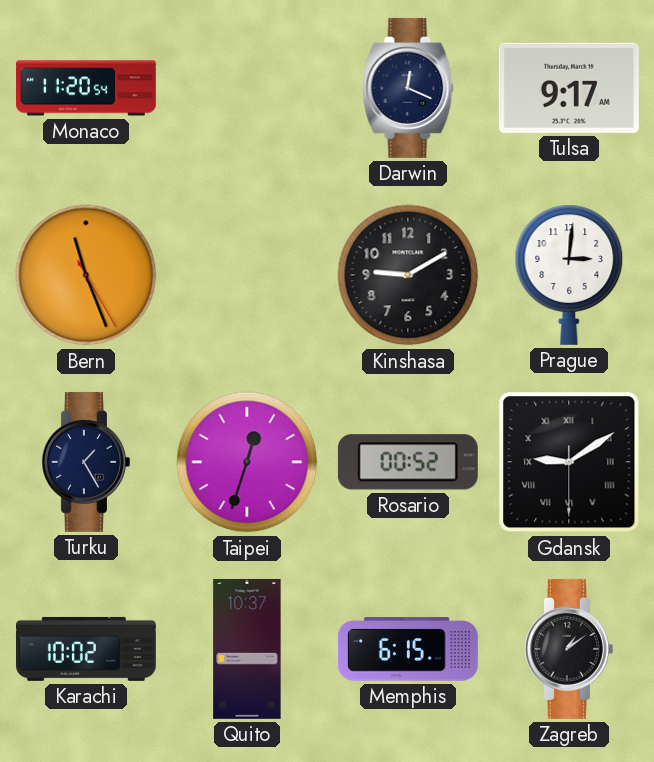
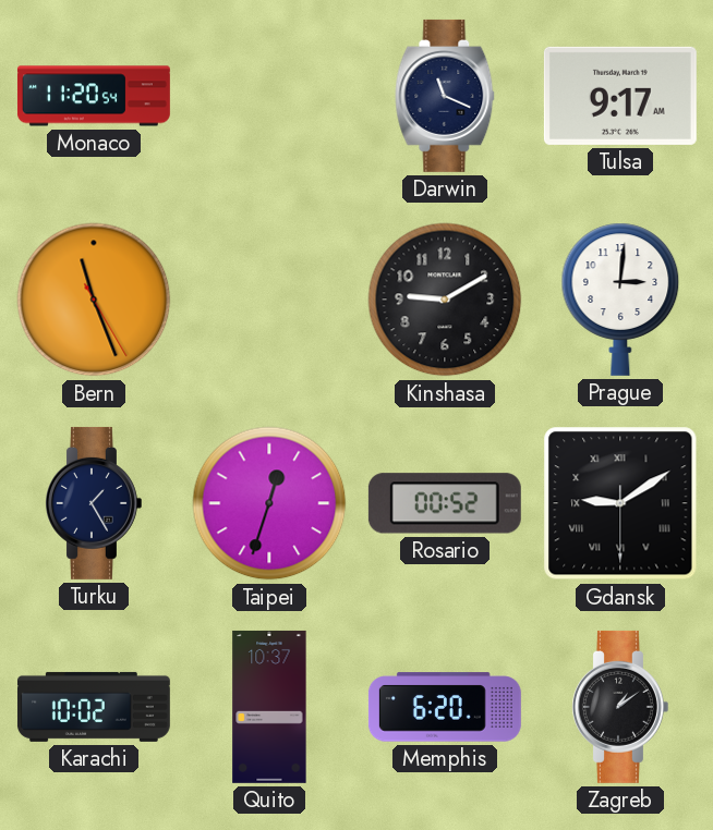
Darwin: 12:19 -> 11:19
Memphis: 6:15 -> 6:20
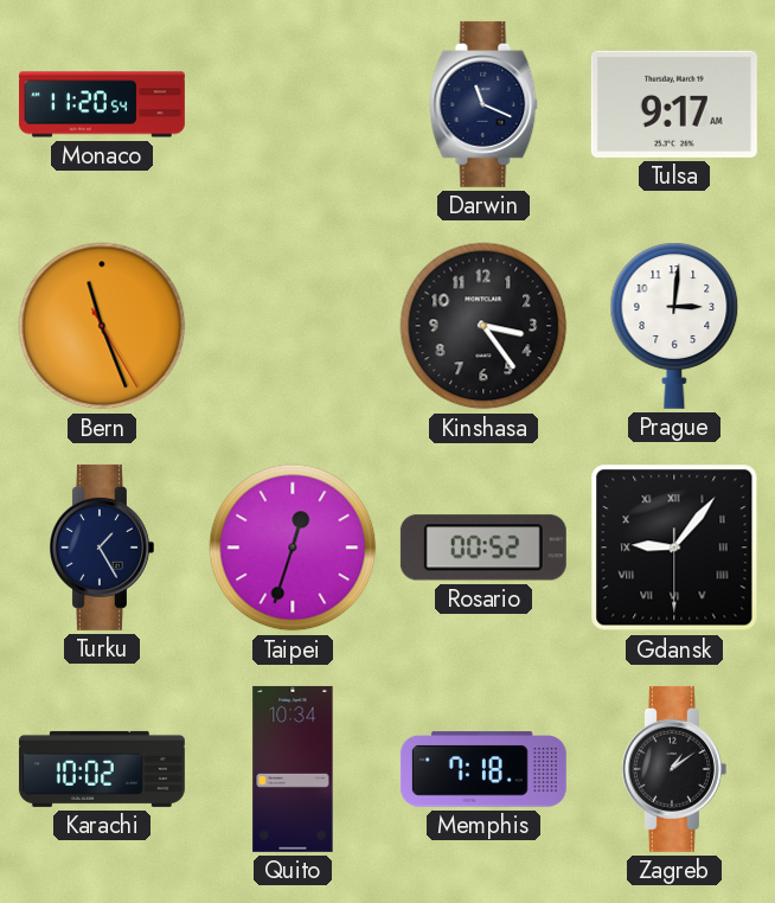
Kinshasa: 9:10 -> 3:24
Gdansk: 9:09 -> 9:06
Quito: 10:37 -> 10:34
Memphis: 6:20 -> 7:18
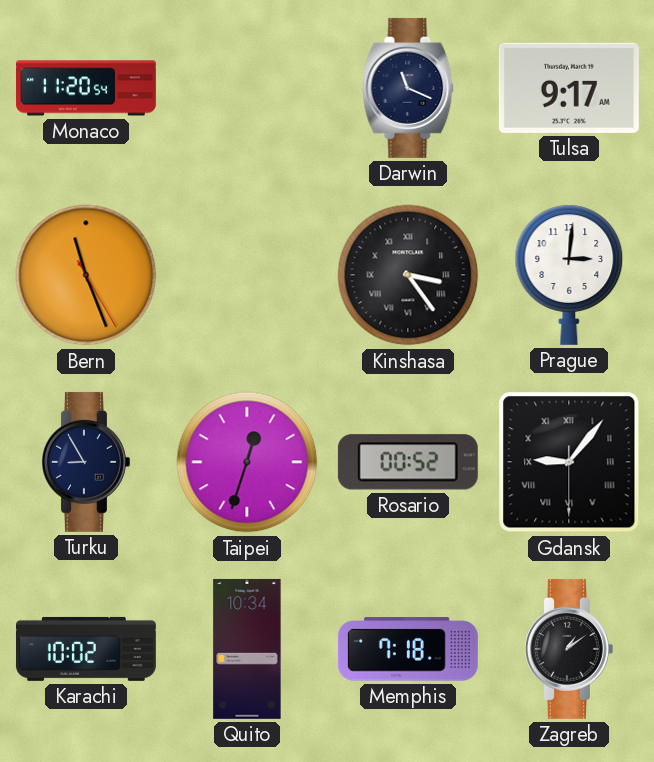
Kinshasa numerals: Arabic -> Roman
Turku: 1:25 -> 8:55
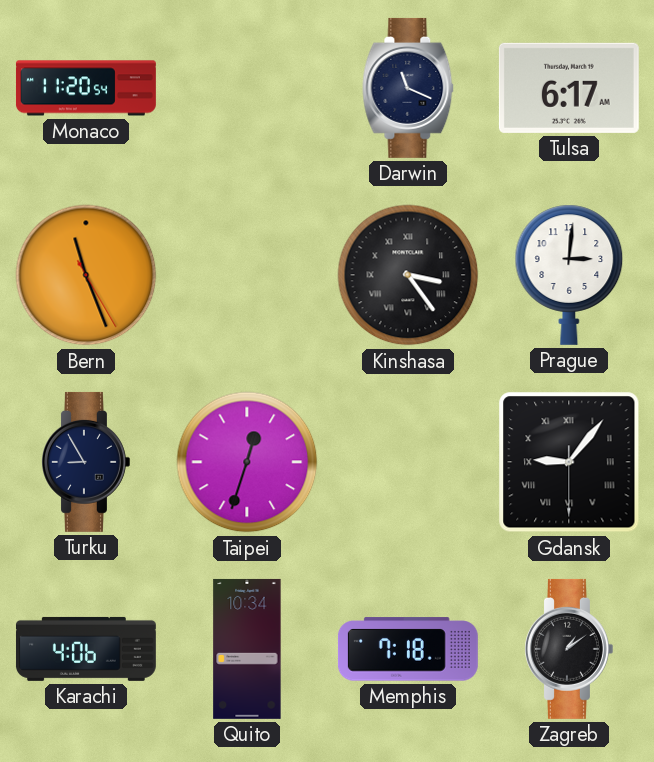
Tulsa: 9:17 -> 6:17
Rosario: 00:52 -> none
Karachi: 10:02 -> 4:06
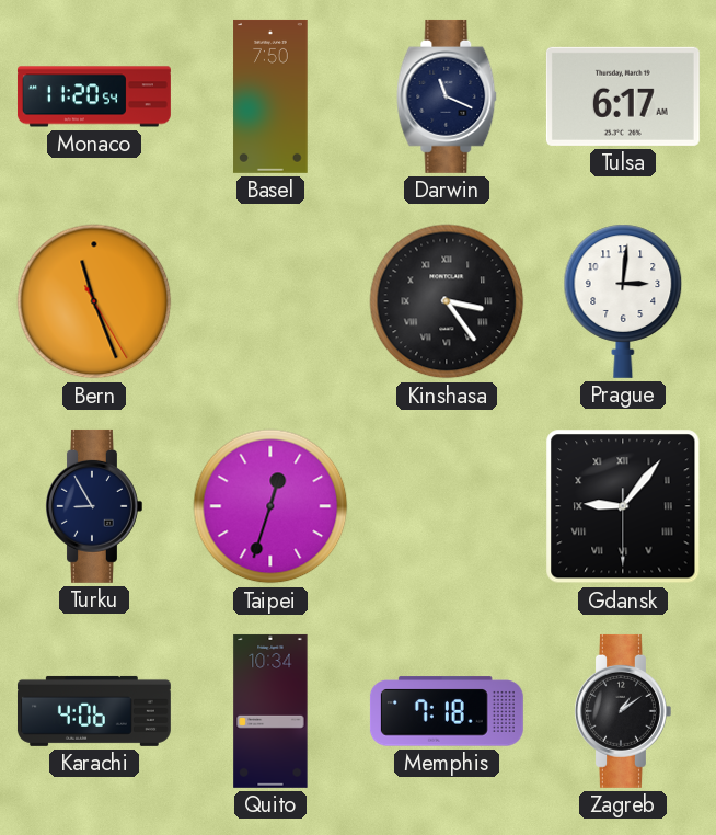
Basel: none -> 7:50
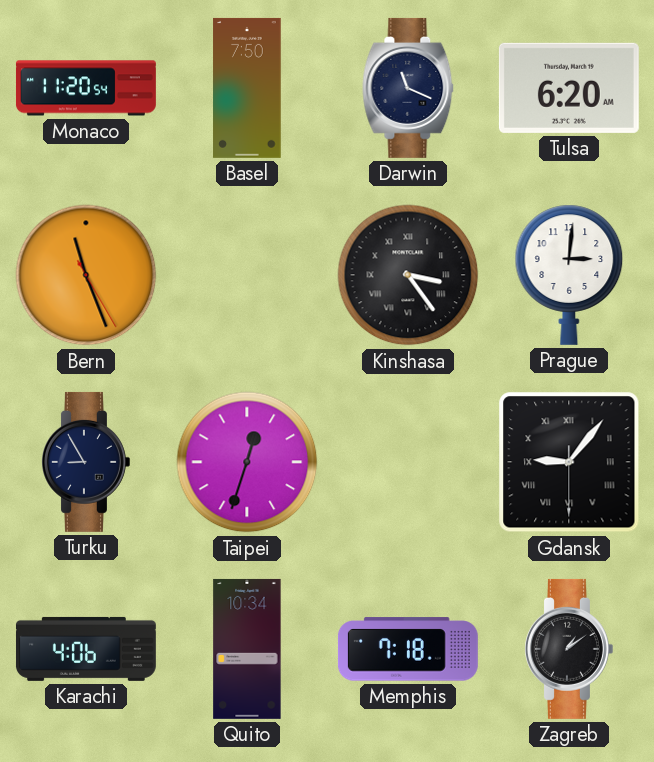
Tulsa: 6:17 -> 6:20
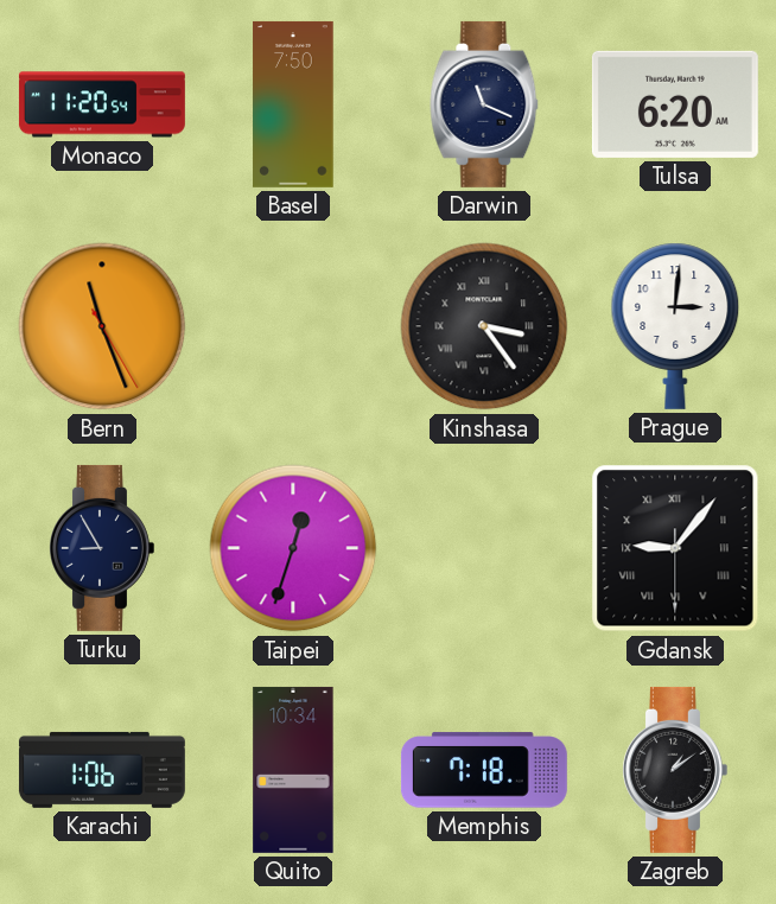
Karachi: 4:06 -> 1:06
